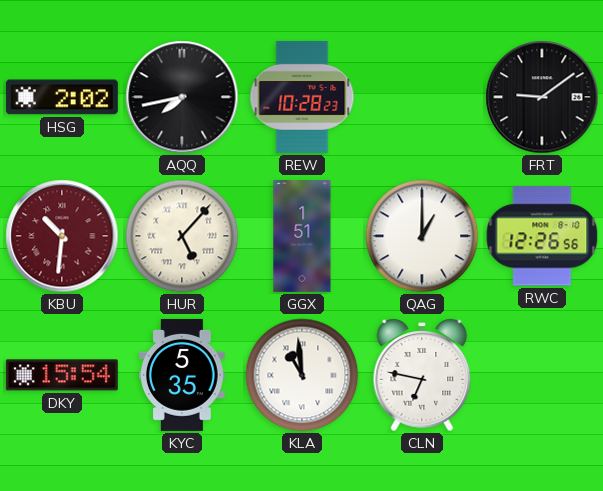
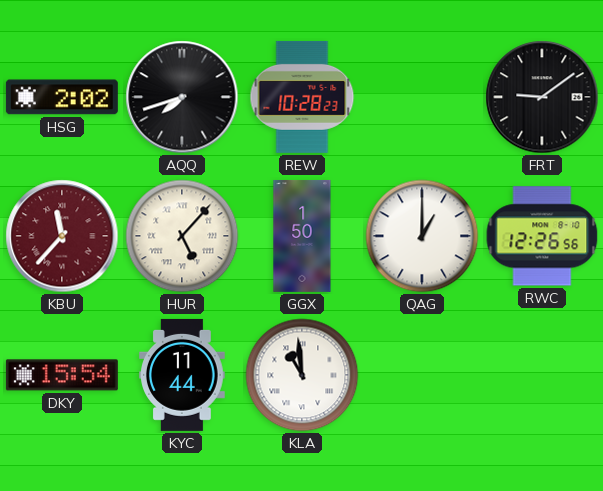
AQQ: 7:43 -> 7:42
KBU: 10:31 -> 11:37
GGX: 1:51 -> 1:50
KYC: 5:35 -> 11:44
CLN: 6:47 -> none
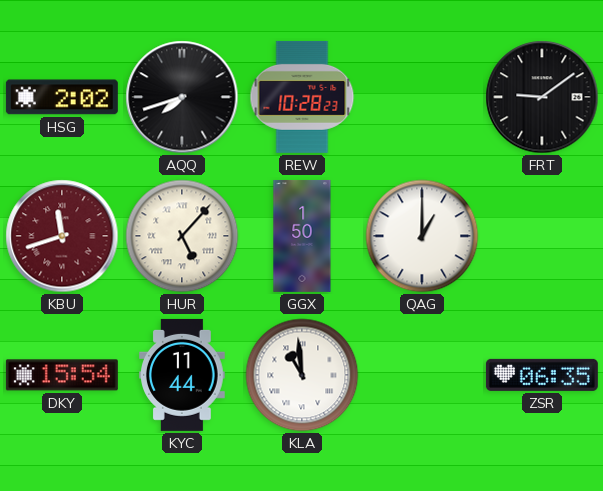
KBU: 11:37 -> 11:42
RWC: 12:26 -> none
ZSR: none -> 06:35
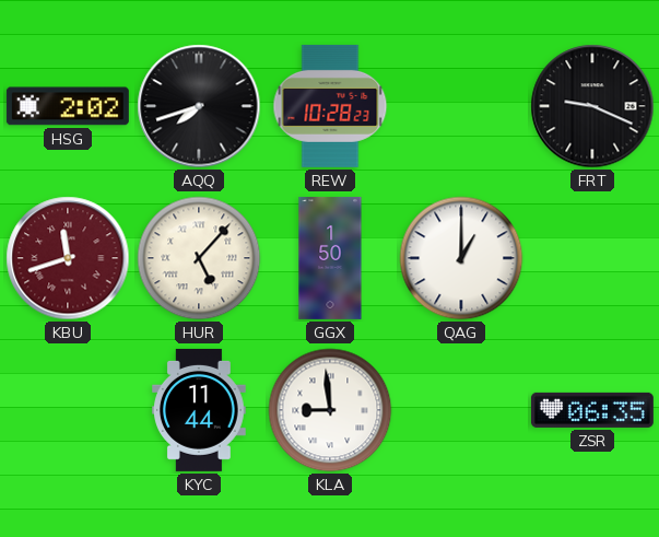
FRT: 9:09 -> 9:19
DKY: 15:54 -> none
KLA: 10:59 -> 8:59
